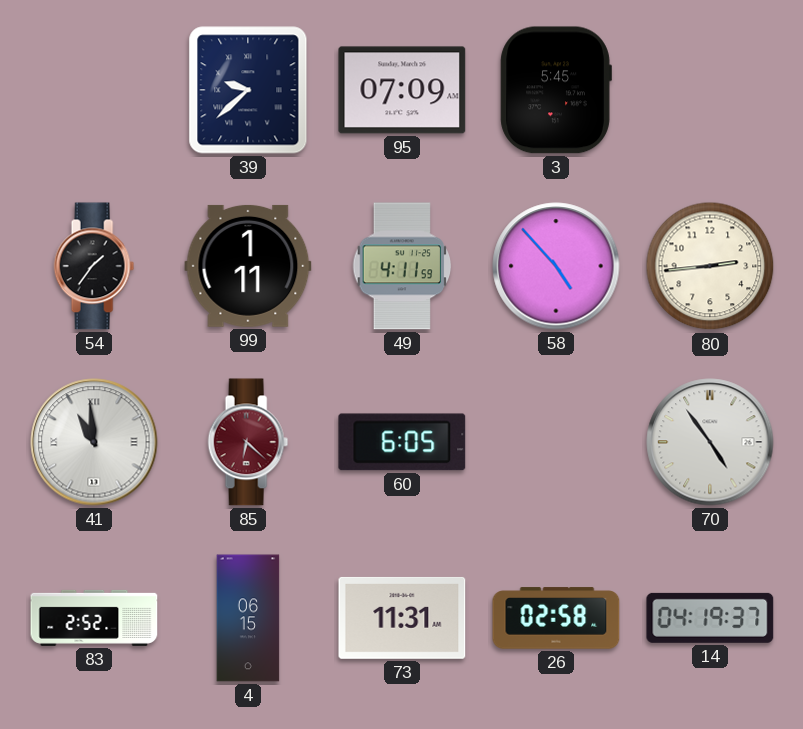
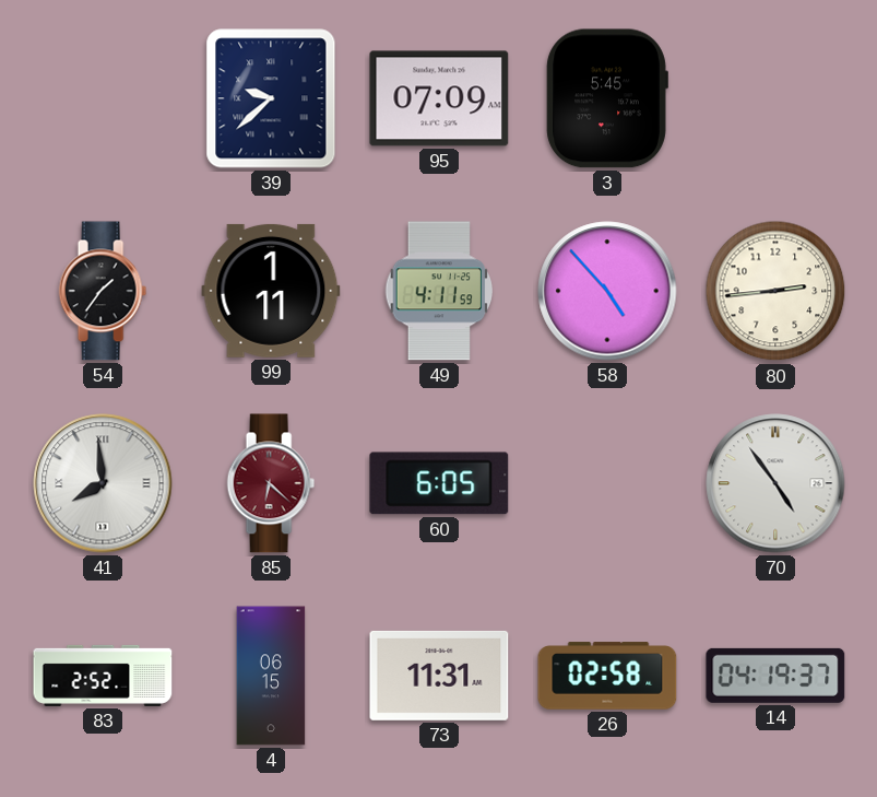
41: 10:59 -> 7:59
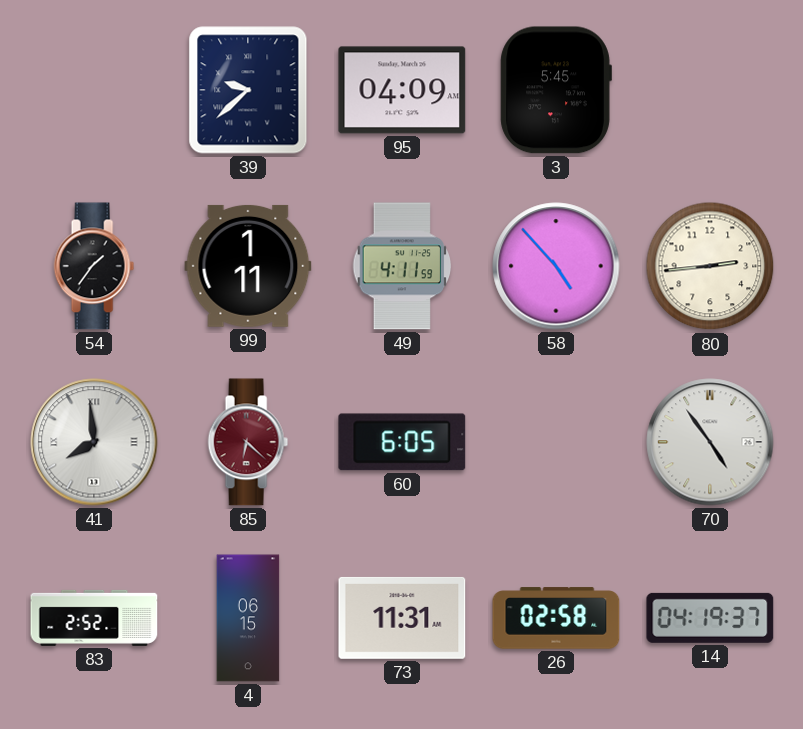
95: 07:09 -> 04:09
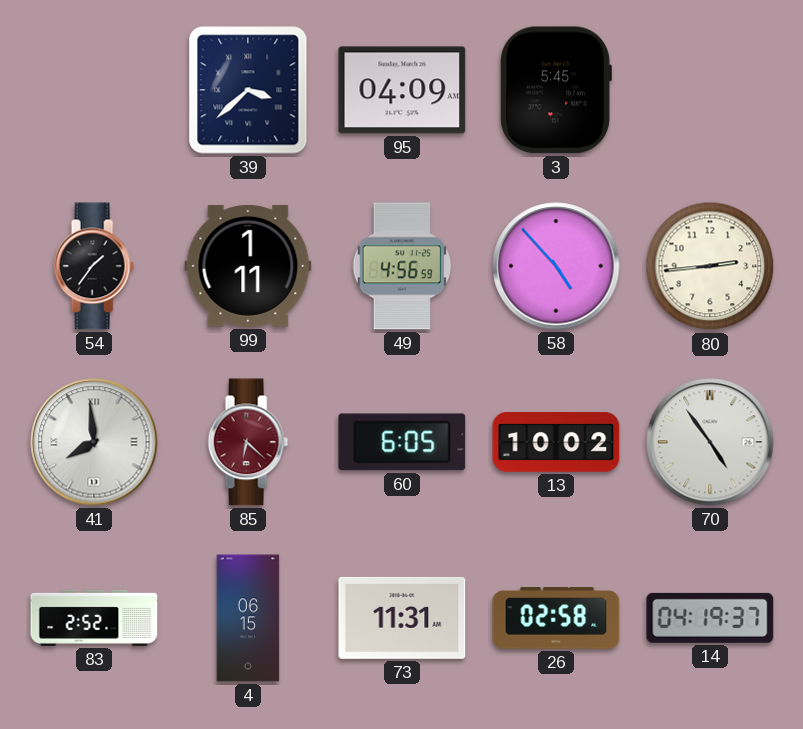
39: 9:38 -> 3:38
49: 4:11 -> 4:56
13: none -> 10:02
